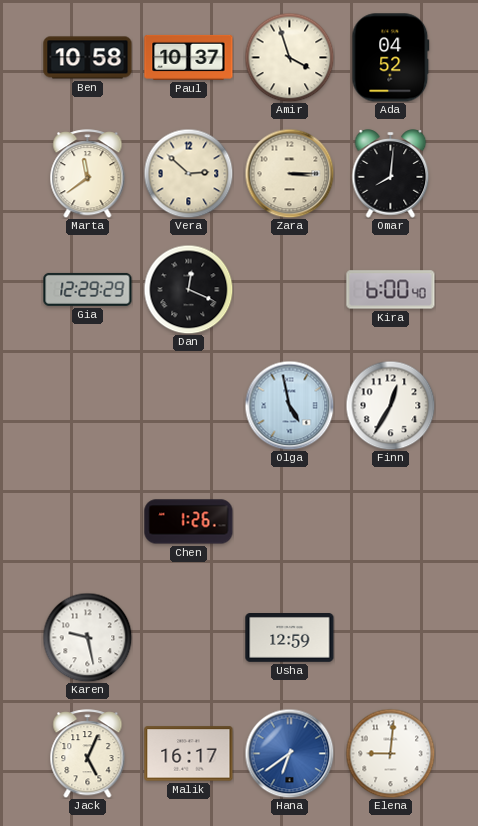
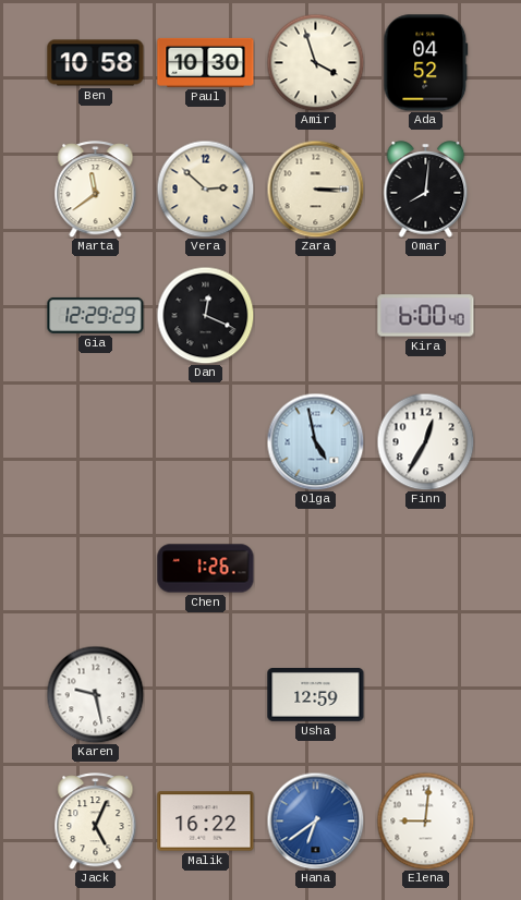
Paul: 10:37 -> 10:30
Malik: 16:17 -> 16:22
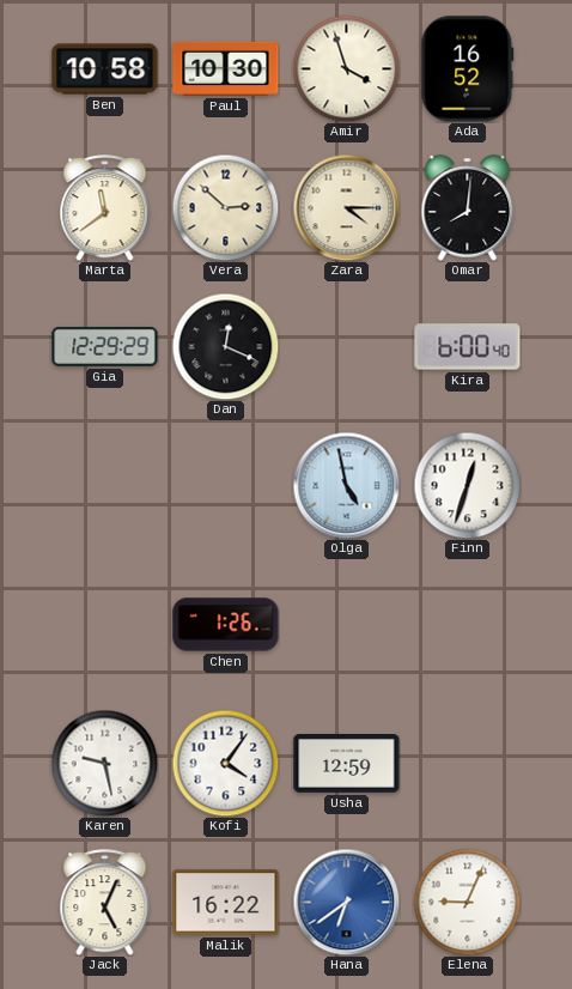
Ada: 04:52 -> 16:52
Zara: 3:15 -> 4:15
Finn: 12:35 -> 12:33
Kofi: none -> 4:06
Elena: 9:01 -> 9:04
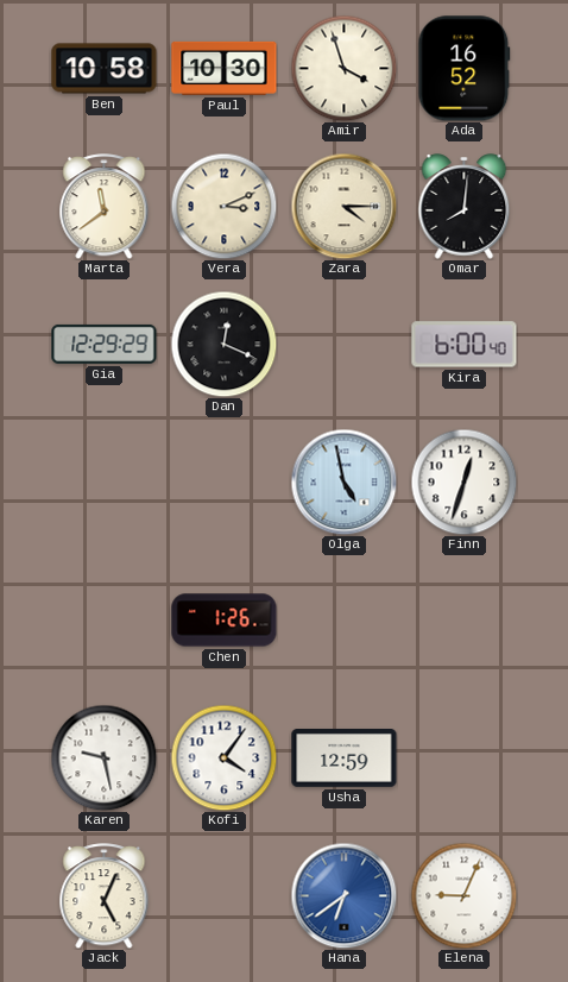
Vera: 2:52 -> 3:11
Malik: 16:22 -> none
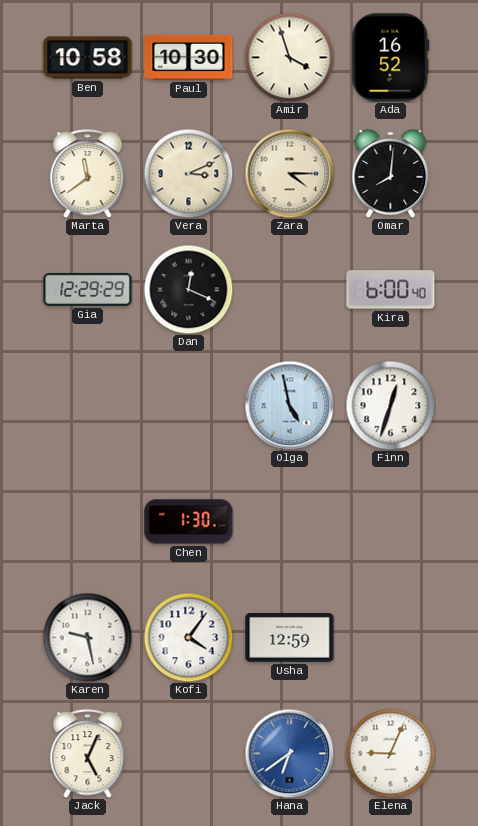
Chen: 1:26 -> 1:30
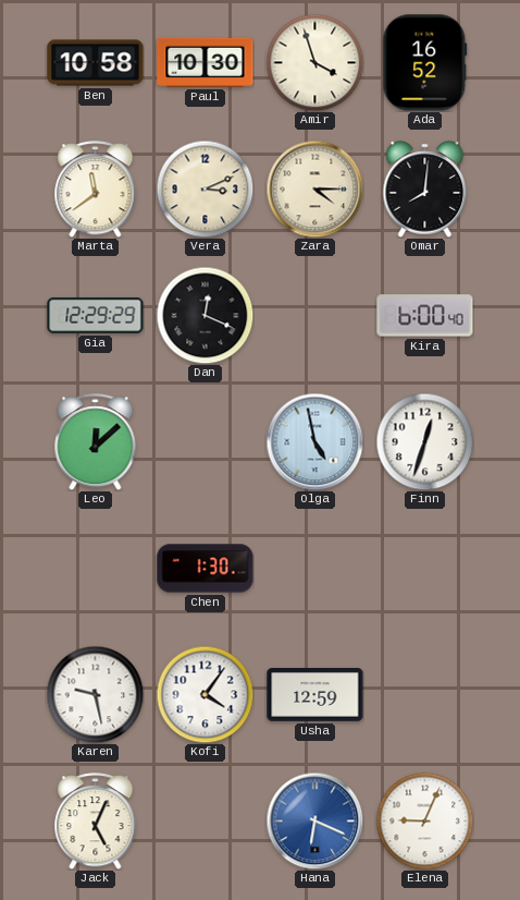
Leo: none -> 12:08
Hana: 6:39 -> 6:19
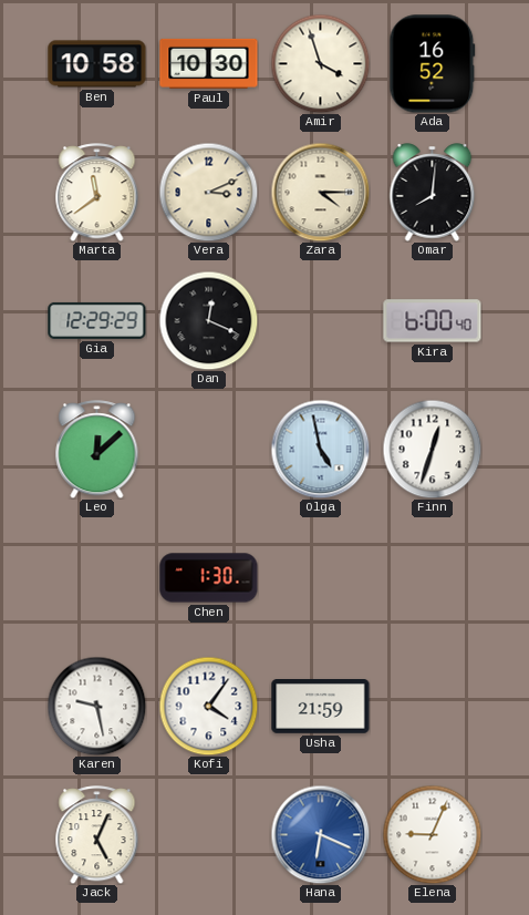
Usha: 12:59 -> 21:59
